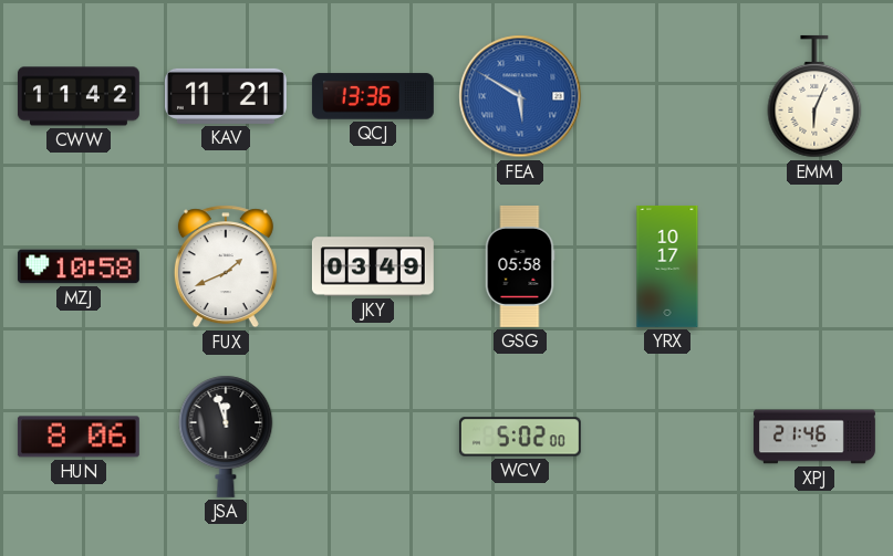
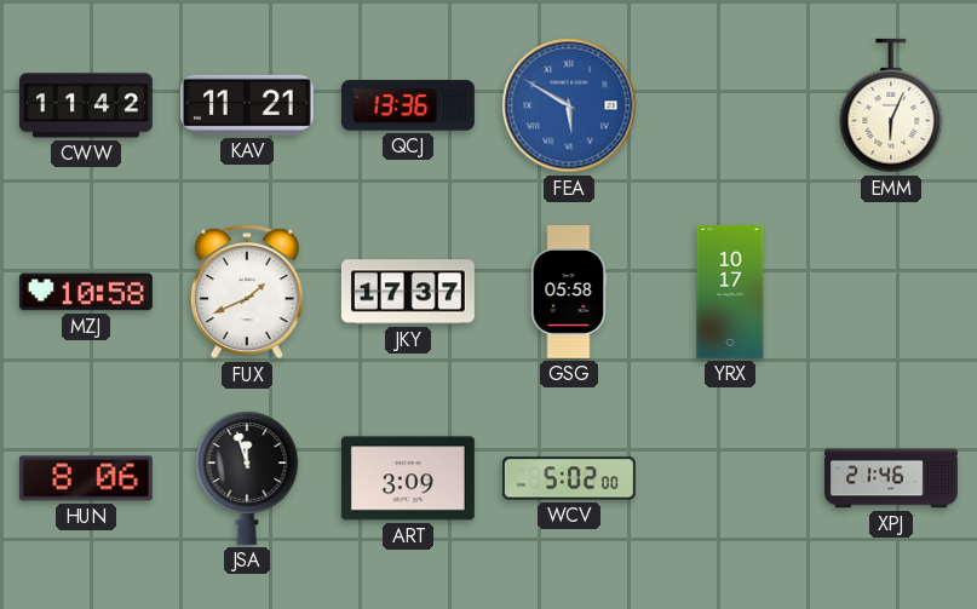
JKY: 03:49 -> 17:37
ART: none -> 3:09
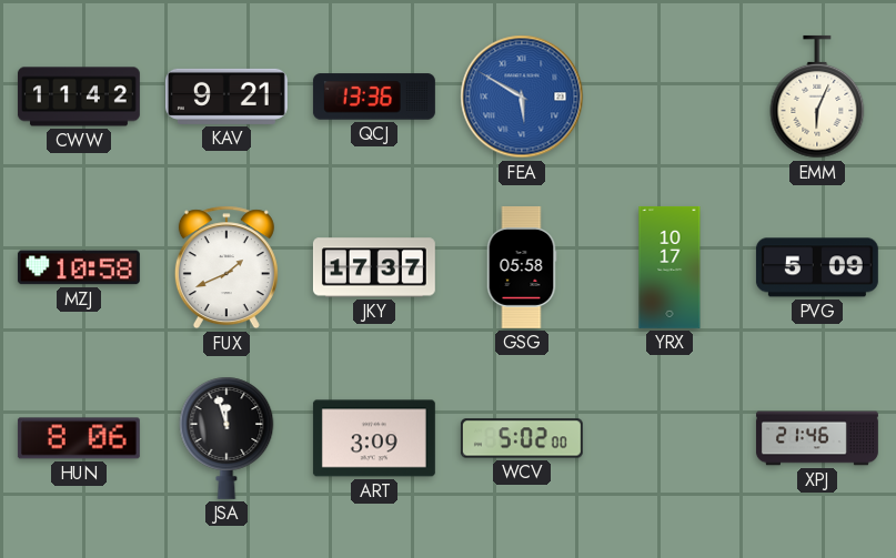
KAV: 11:21 -> 9:21
PVG: none -> 5:09
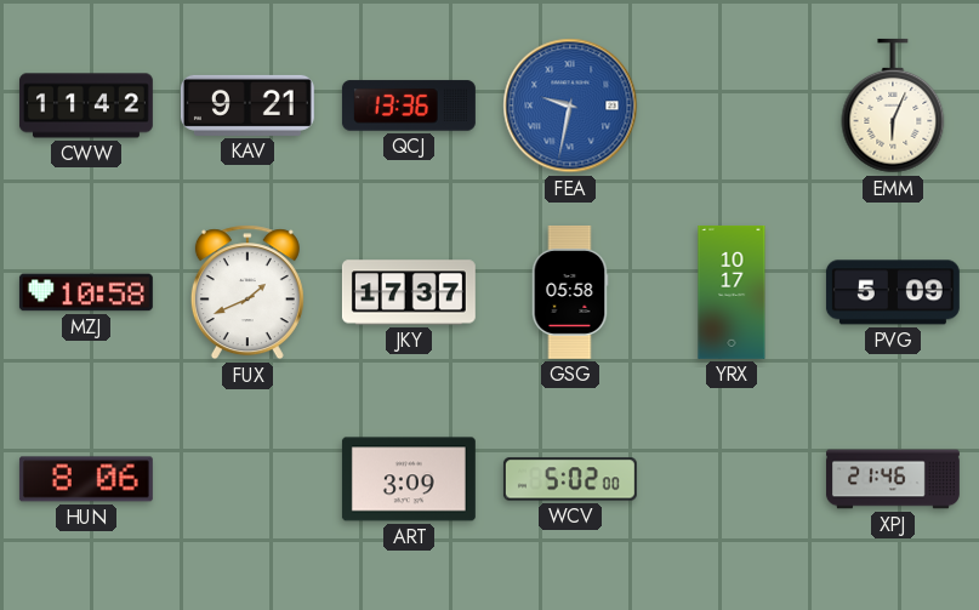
FEA: 5:50 -> 9:32
JSA: 11:57 -> none
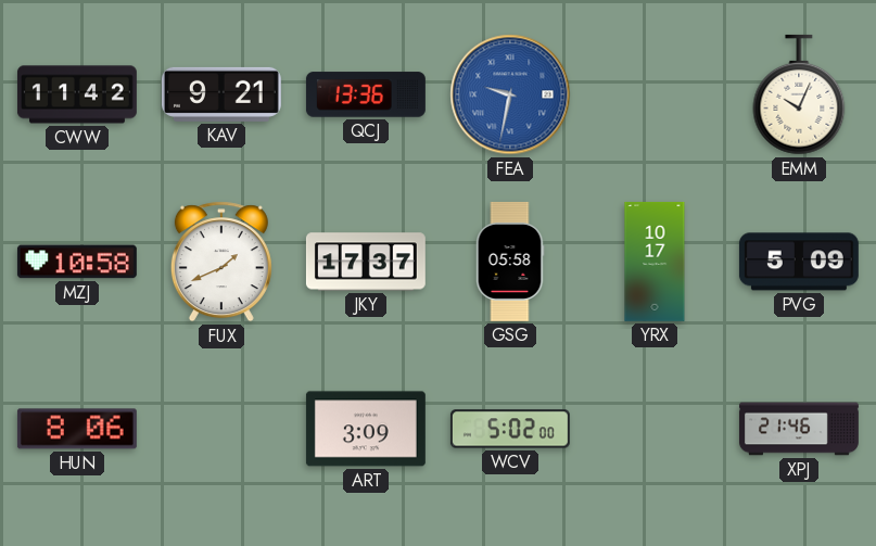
EMM: 6:04 -> 10:04
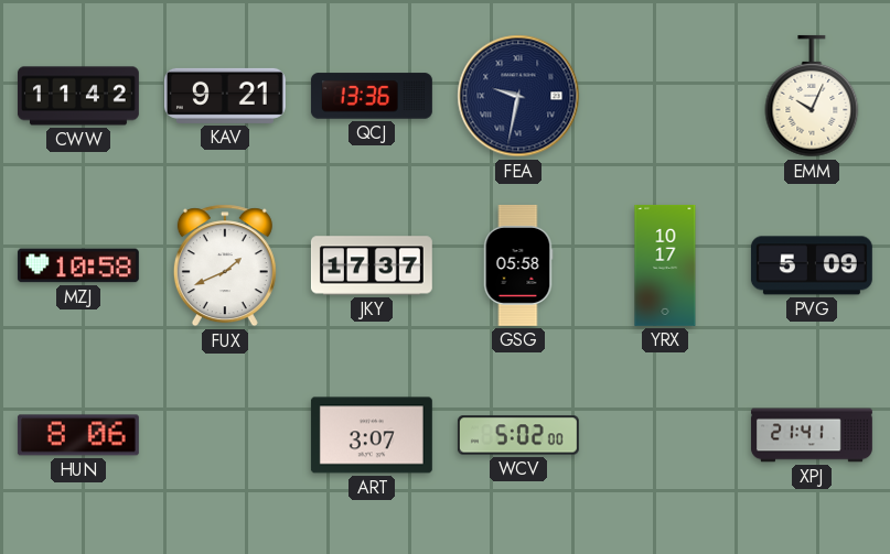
FEA dial: blue -> navy
ART: 3:09 -> 3:07
XPJ: 21:46 -> 21:41
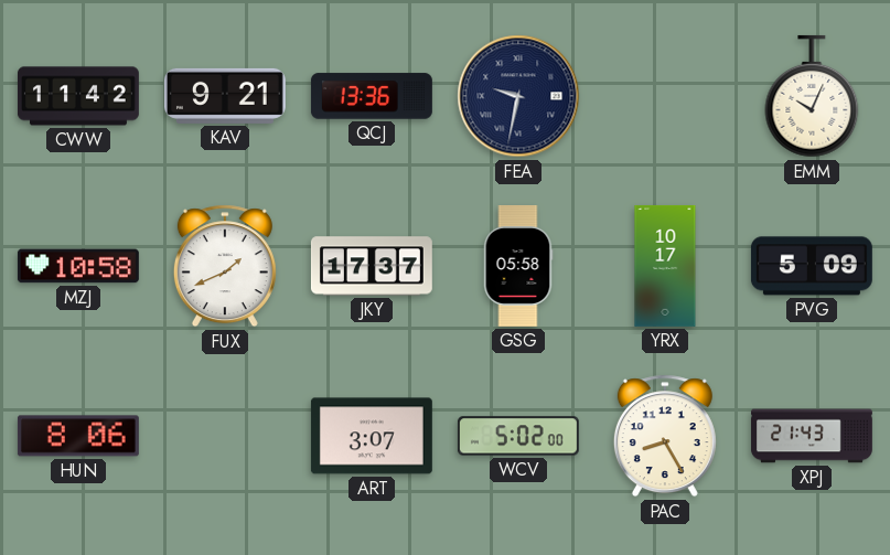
PAC: none -> 8:25
XPJ: 21:41 -> 21:43
